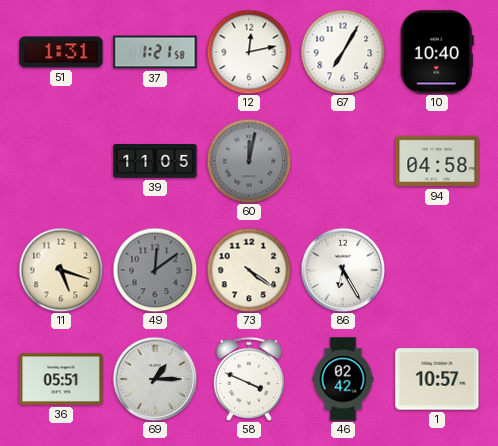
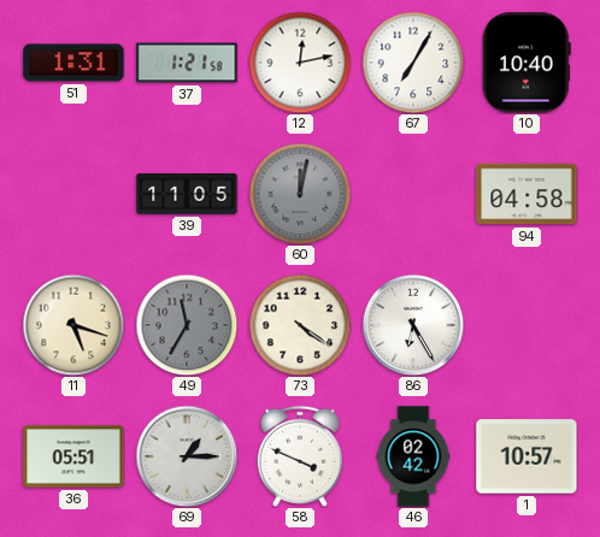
49: 12:09 -> 11:35
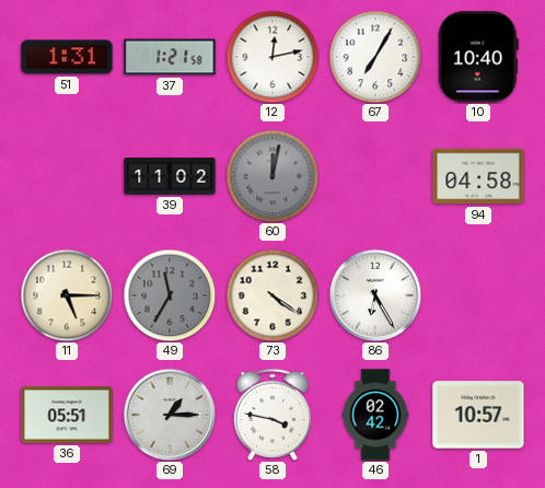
39: 11:05 -> 11:02
11: 5:18 -> 5:15
58: 3:49 -> 3:47
